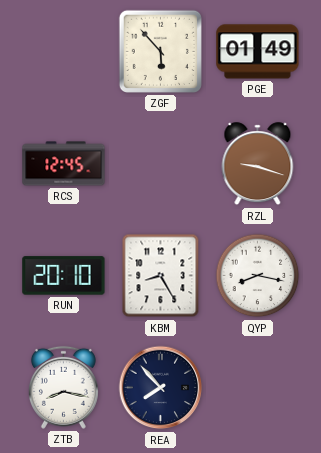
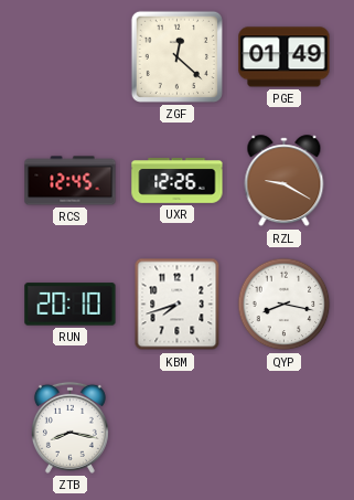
ZGF: 5:53 -> 12:22
UXR: none -> 12:26
RZL: 9:18 -> 9:20
KBM: 8:25 -> 7:42
REA: 7:53 -> none
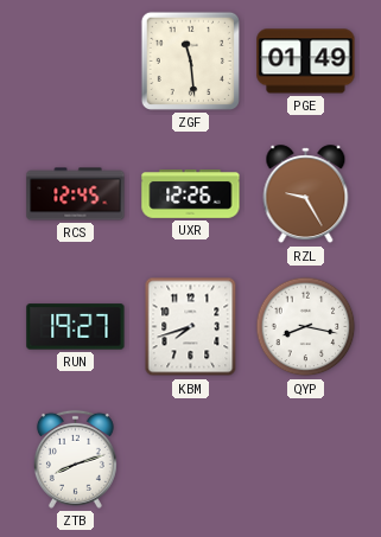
ZGF: 12:22 -> 11:29
RZL: 9:20 -> 9:25
RUN: 20:10 -> 19:27
ZTB: 8:17 -> 8:12
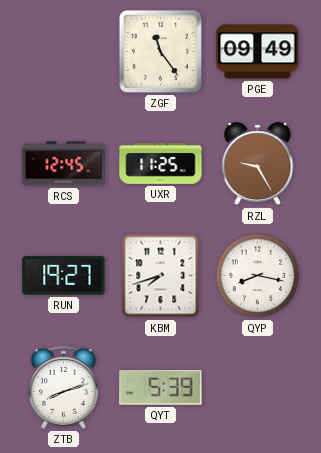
ZGF: 11:29 -> 11:24
PGE: 01:49 -> 09:49
UXR: 12:26 -> 11:25
QYT: none -> 5:39
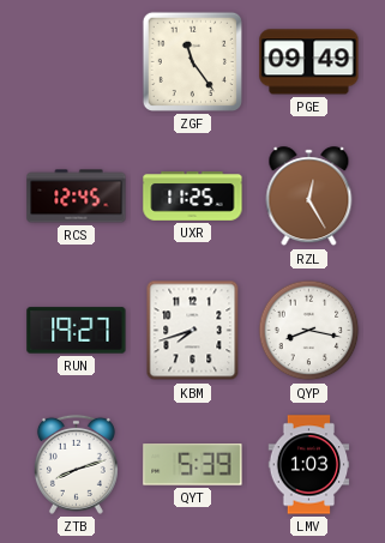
RZL: 9:25 -> 12:25
LMV: none -> 1:03
